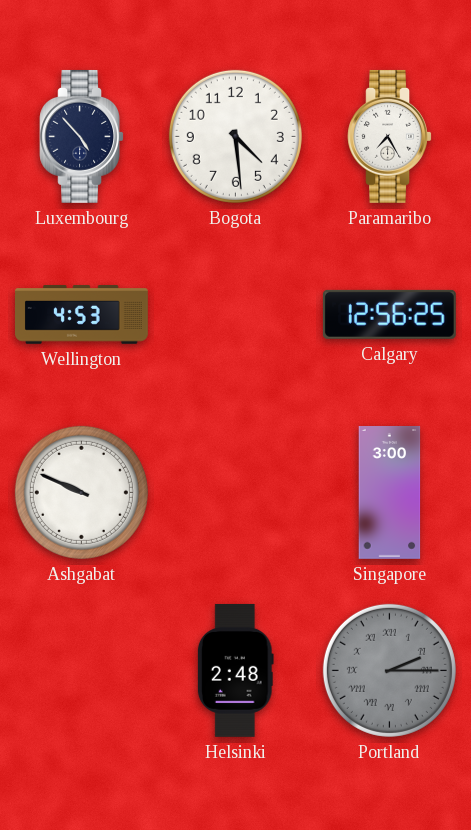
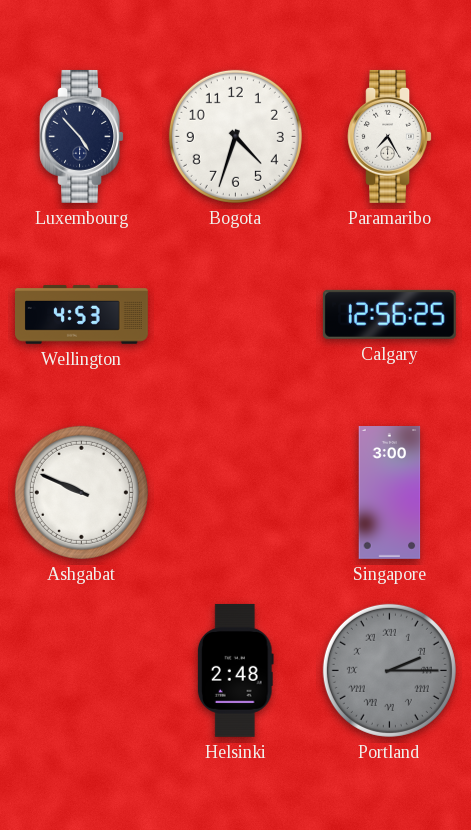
Bogota: 4:29 -> 4:33
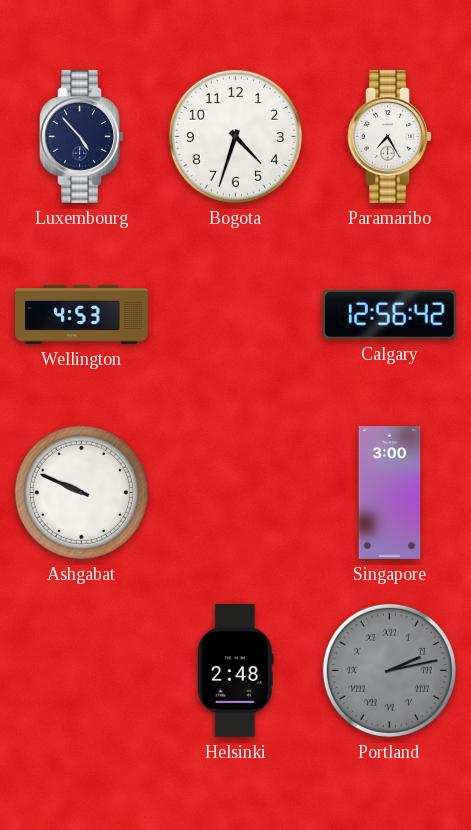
Calgary: 12:56:25 -> 12:56:42
Portland: 2:15 -> 2:13
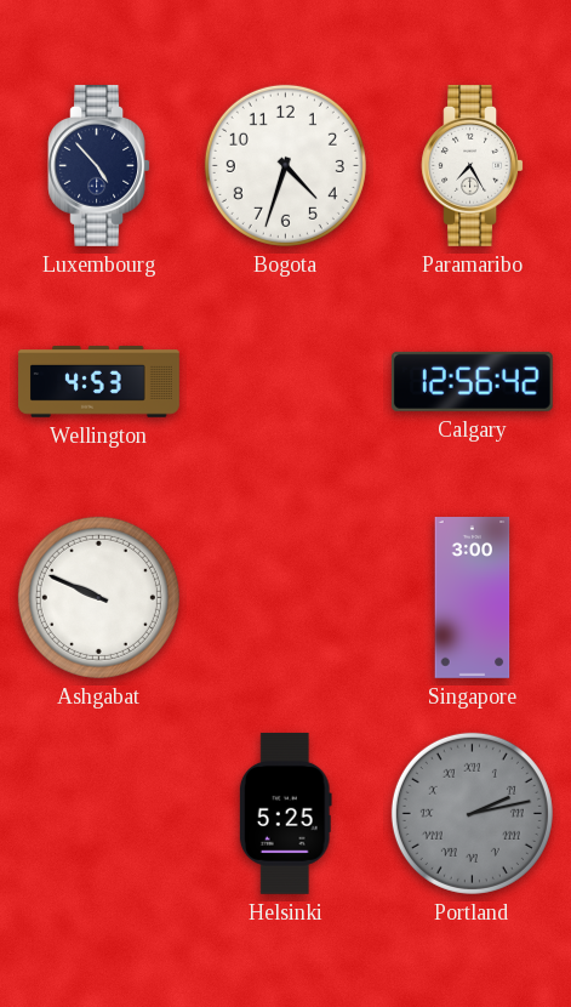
Helsinki: 2:48 -> 5:25
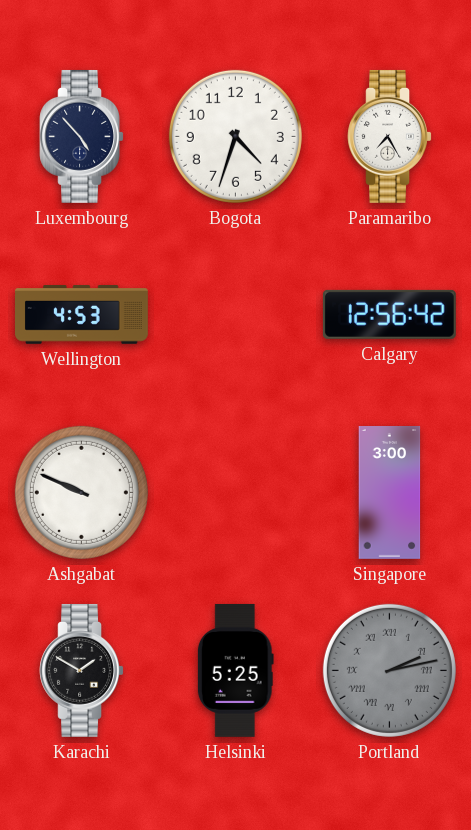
Karachi: none -> 1:50
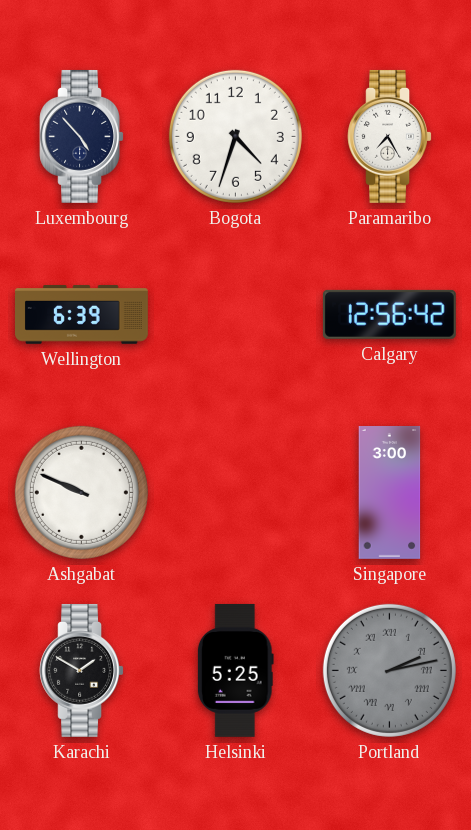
Wellington: 4:53 -> 6:39
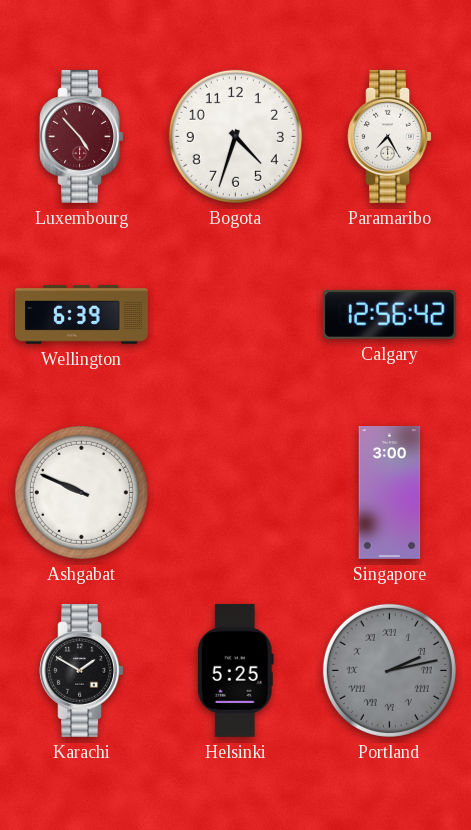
Luxembourg dial: navy -> burgundy
